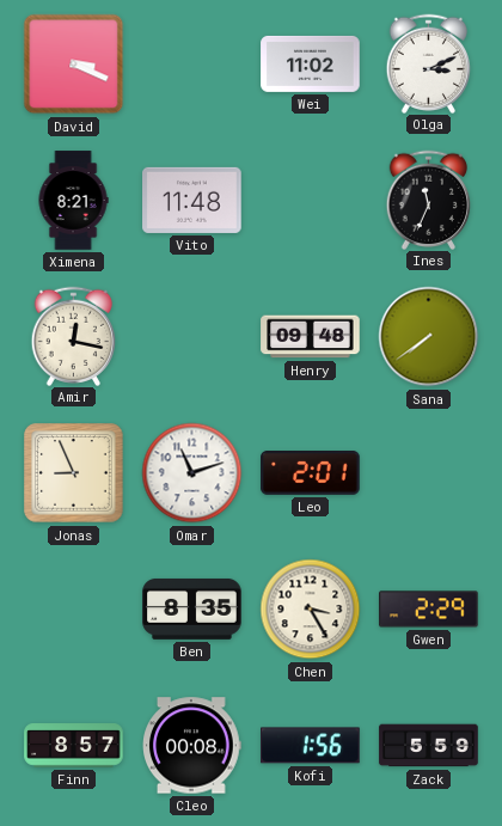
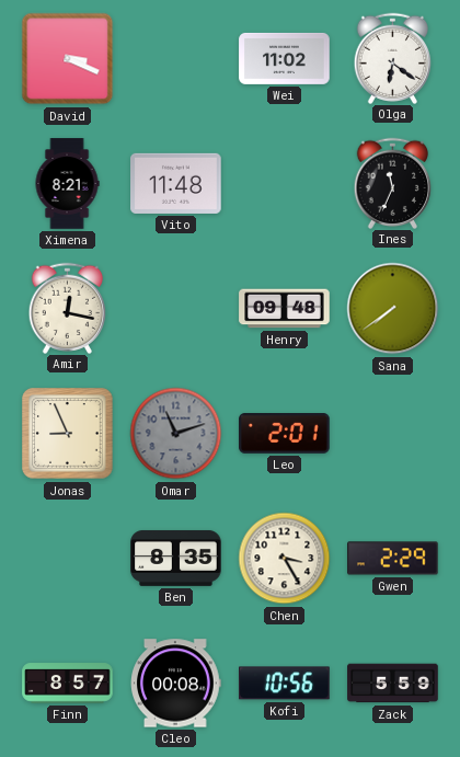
Olga: 3:11 -> 6:21
Omar dial: white -> grey
Kofi: 1:56 -> 10:56
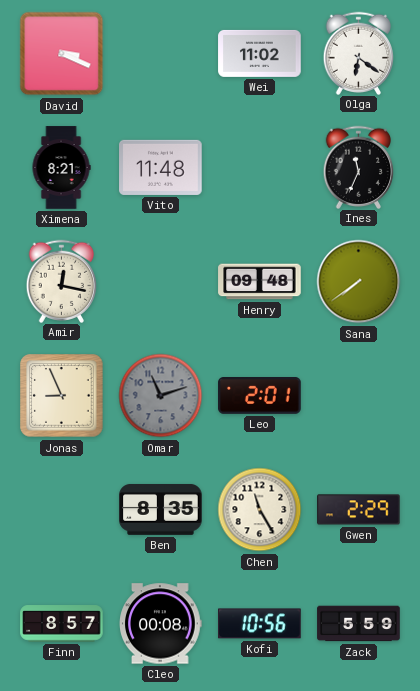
Chen: 3:25 -> 11:25
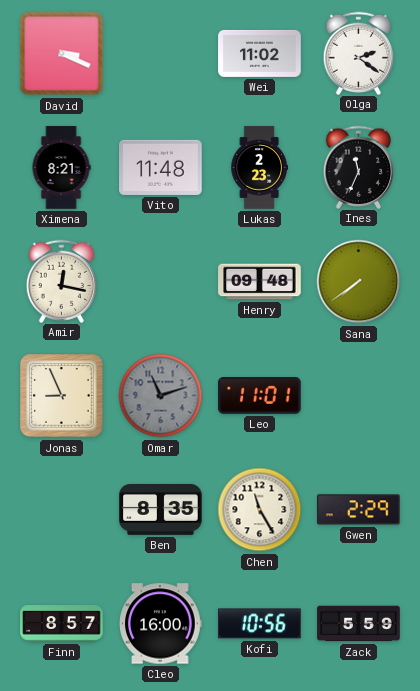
Olga: 6:21 -> 2:21
Lukas: none -> 2:23
Leo: 2:01 -> 11:01
Cleo: 00:08 -> 16:00
